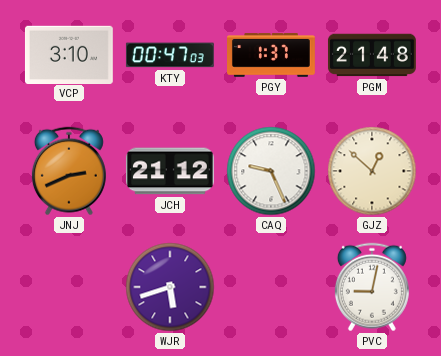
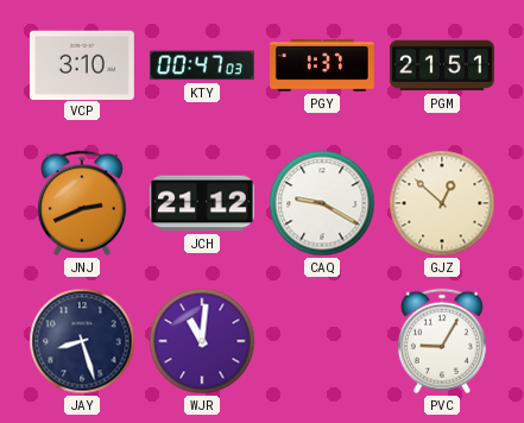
PGM: 21:48 -> 21:51
CAQ: 9:26 -> 9:20
JAY: none -> 8:27
WJR: 5:42 -> 11:01
PVC: 9:02 -> 9:05
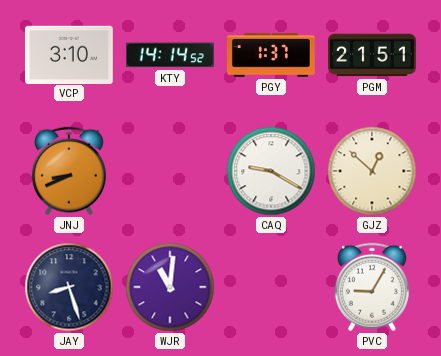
KTY: 00:47 -> 14:14
JNJ: 2:41 -> 8:41
JCH: 21:12 -> none
